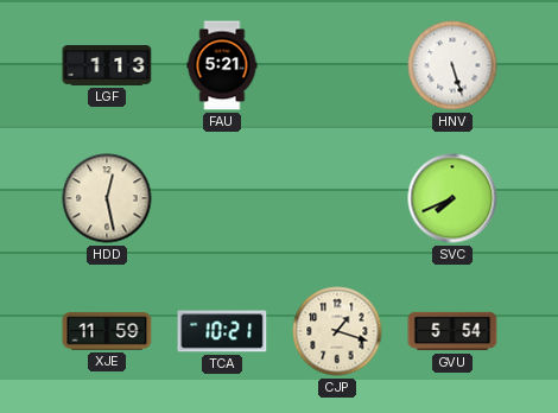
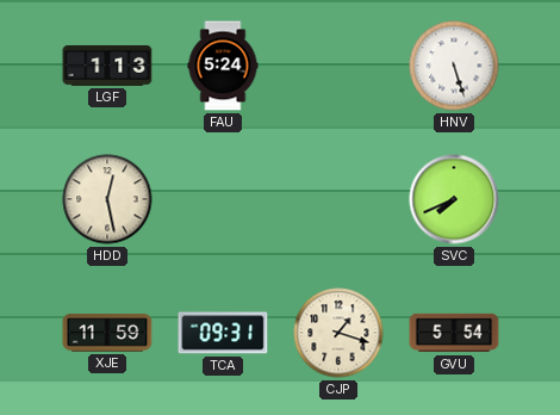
FAU: 5:21 -> 5:24
TCA: 10:21 -> 09:31
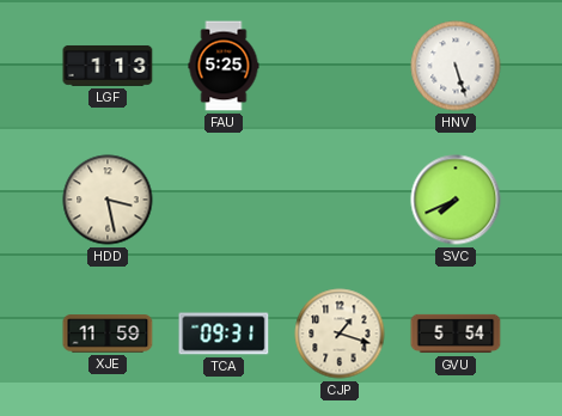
FAU: 5:24 -> 5:25
HDD: 12:28 -> 3:28
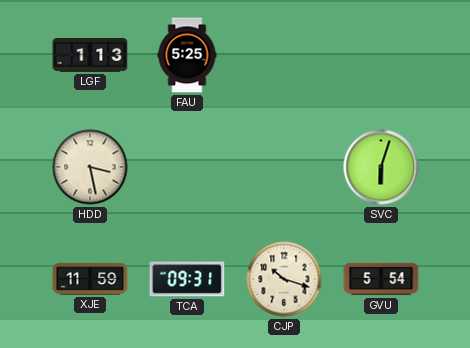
HNV: 5:27 -> none
SVC: 7:41 -> 6:03
CJP: 1:18 -> 10:18
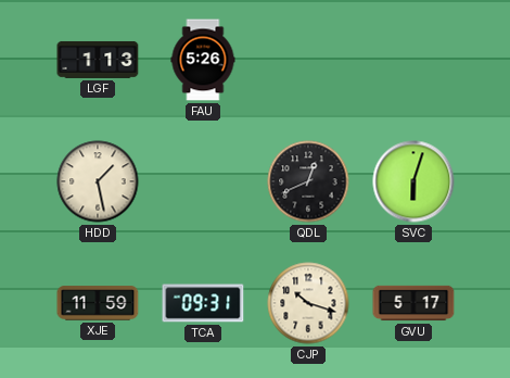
FAU: 5:25 -> 5:26
HDD: 3:28 -> 1:28
QDL: none -> 12:41
GVU: 5:54 -> 5:17
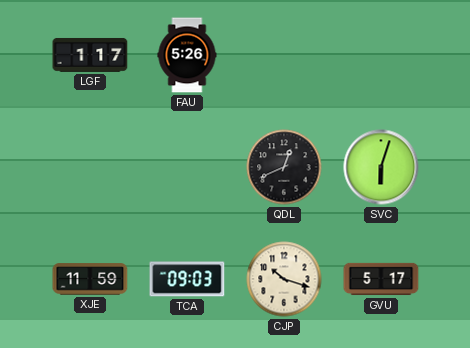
LGF: 1:13 -> 1:17
HDD: 1:28 -> none
TCA: 09:31 -> 09:03
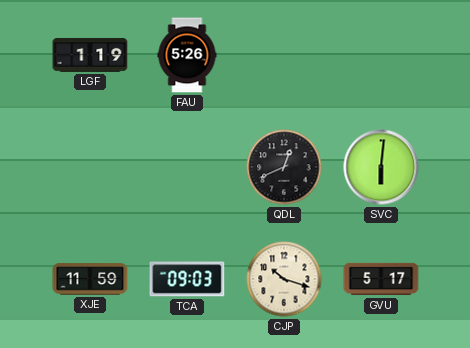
LGF: 1:17 -> 1:19
SVC: 6:03 -> 6:01
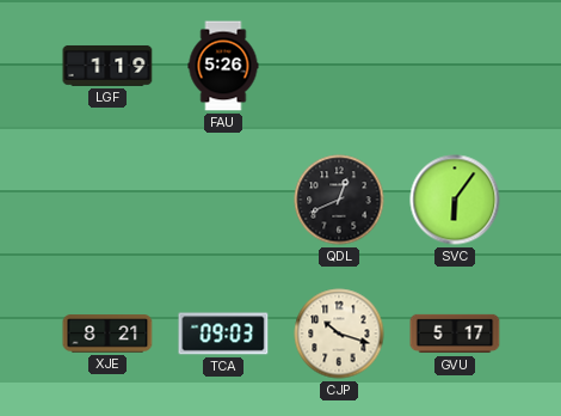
SVC: 6:01 -> 6:06
XJE: 11:59 -> 8:21
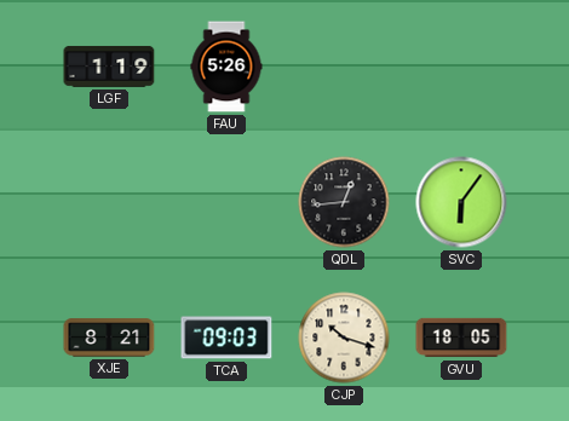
QDL: 12:41 -> 12:44
GVU: 5:17 -> 18:05
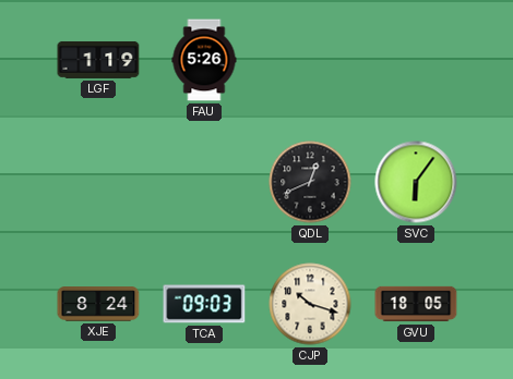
QDL: 12:44 -> 12:41
XJE: 8:21 -> 8:24
